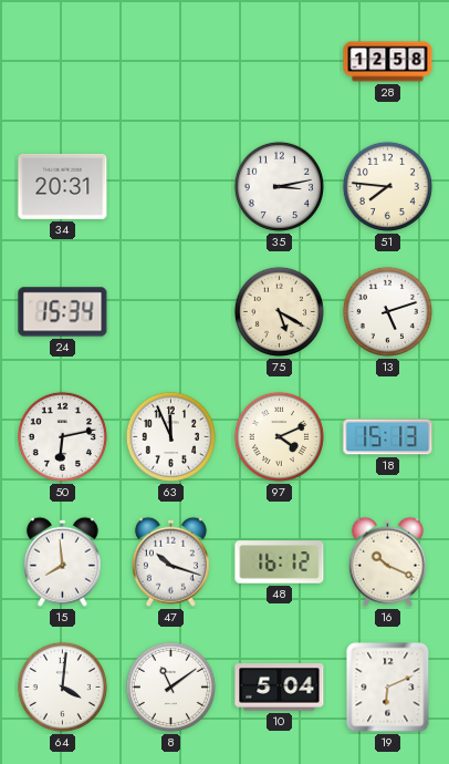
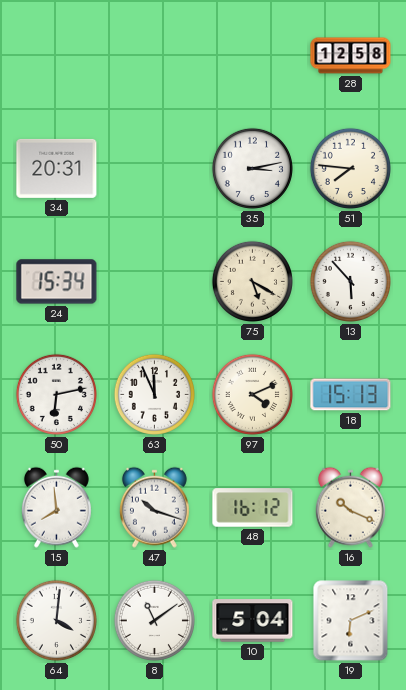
13: 5:12 -> 5:53
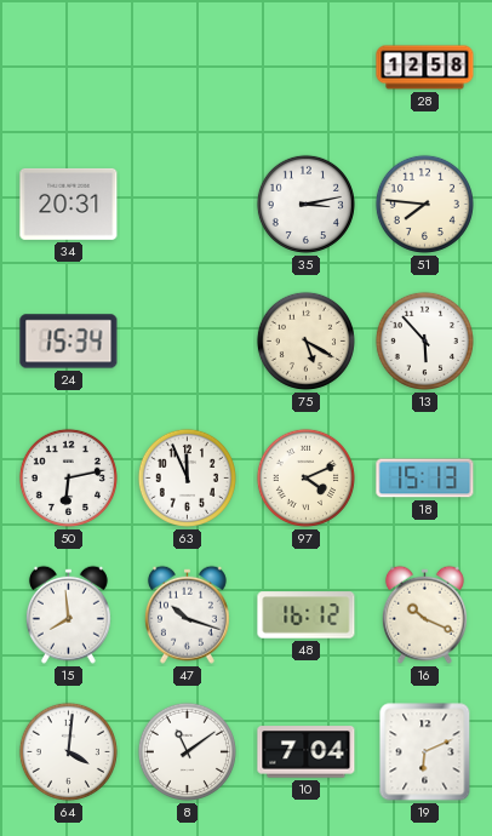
10: 5:04 -> 7:04
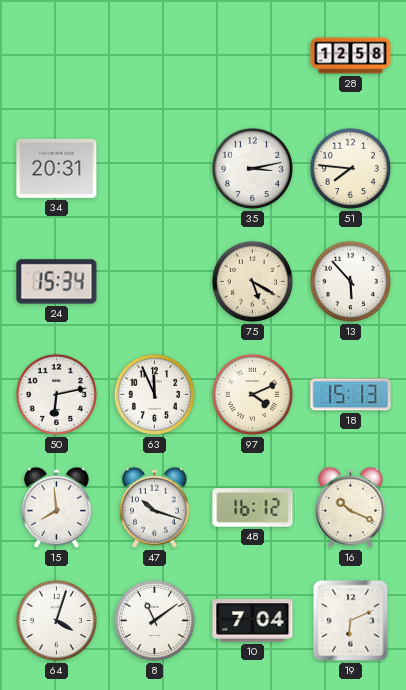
64: 4:01 -> 4:03
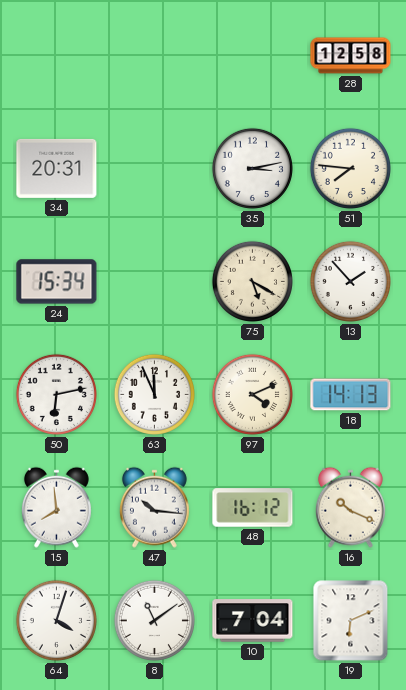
13: 5:53 -> 1:53
18: 15:13 -> 14:13
47: 10:18 -> 10:16
